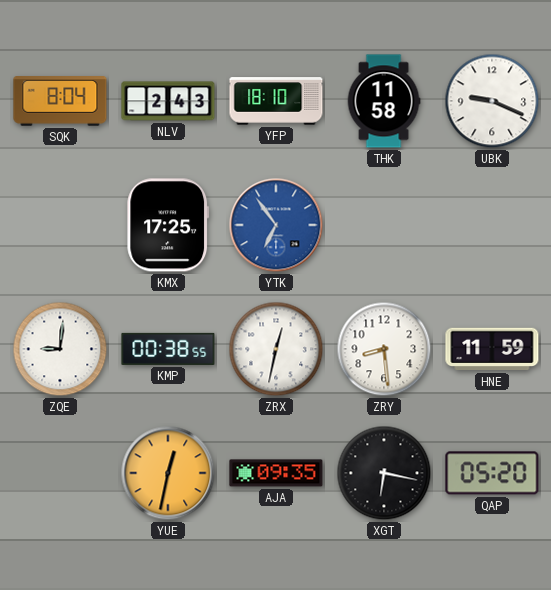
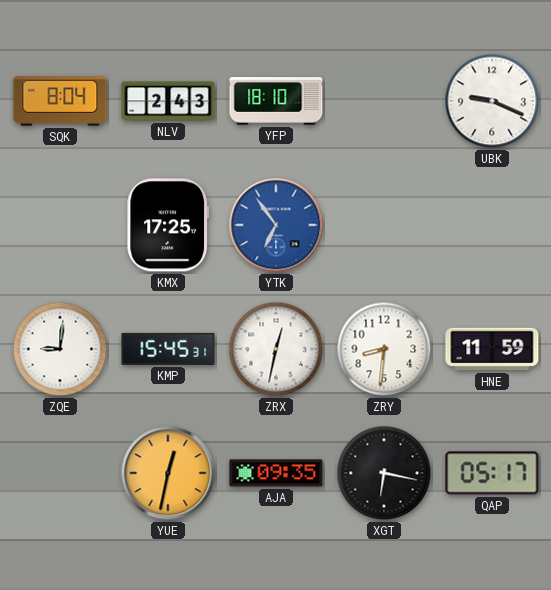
THK: 11:58 -> none
KMP: 00:38 -> 15:45
ZRY: 8:29 -> 8:31
QAP: 05:20 -> 05:17
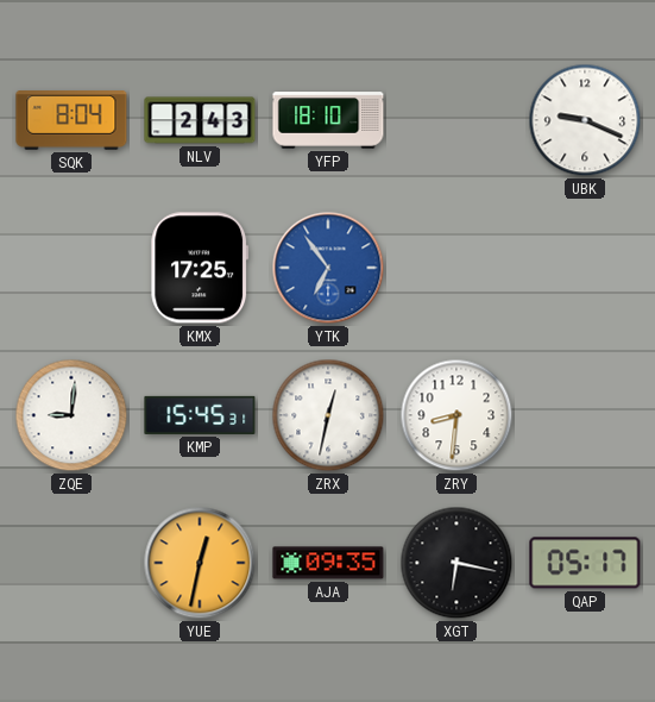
HNE: 11:59 -> none
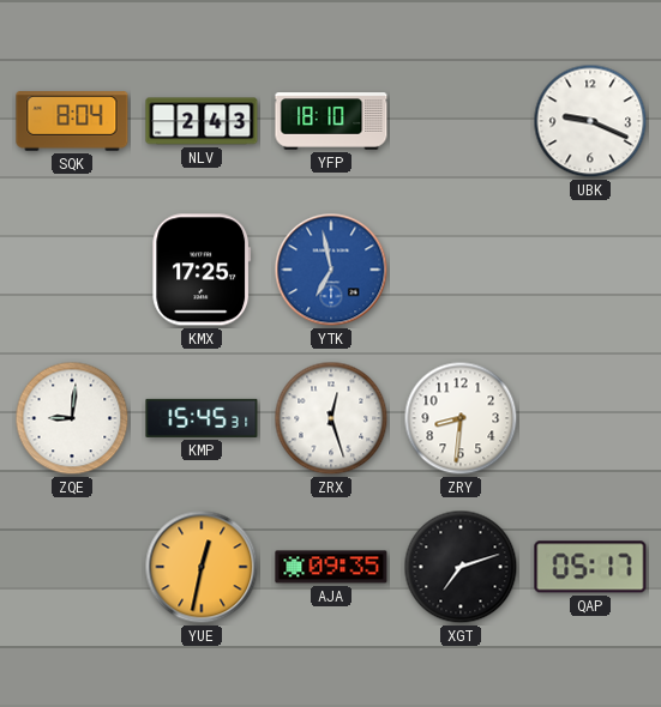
YTK: 6:54 -> 6:58
ZRX: 12:32 -> 12:27
XGT: 6:17 -> 7:12
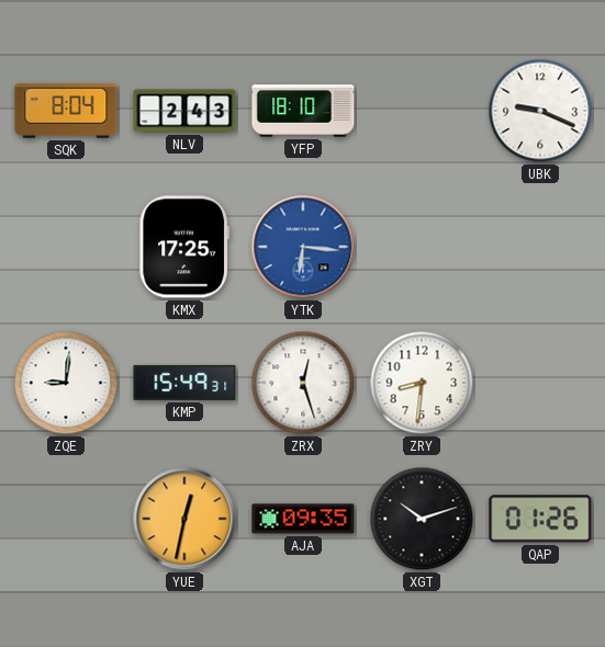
YTK: 6:58 -> 6:16
KMP: 15:45 -> 15:49
XGT: 7:12 -> 10:12
QAP: 05:17 -> 01:26
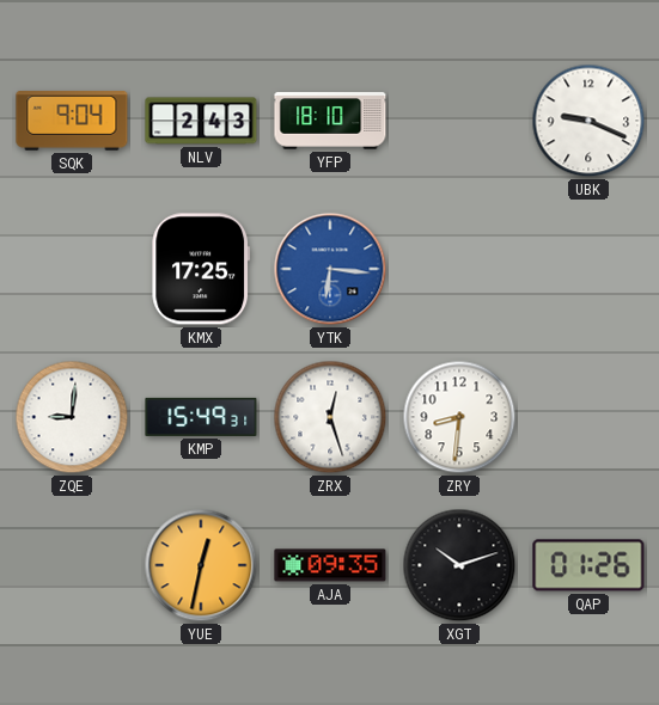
SQK: 8:04 -> 9:04
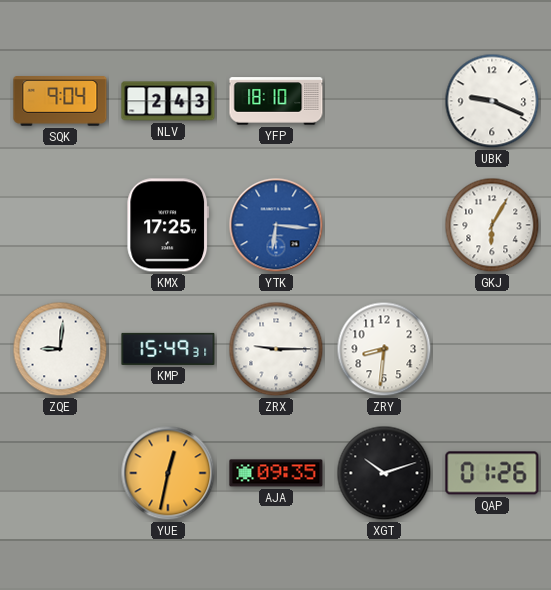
GKJ: none -> 6:05
ZRX: 12:27 -> 9:15
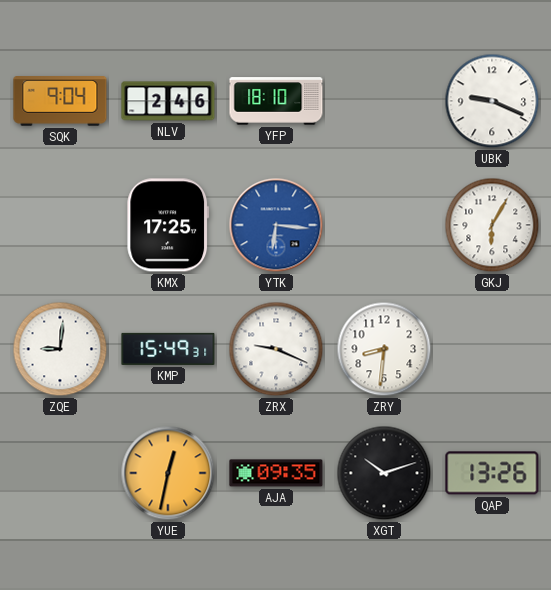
NLV: 2:43 -> 2:46
ZRX: 9:15 -> 9:19
QAP: 01:26 -> 13:26
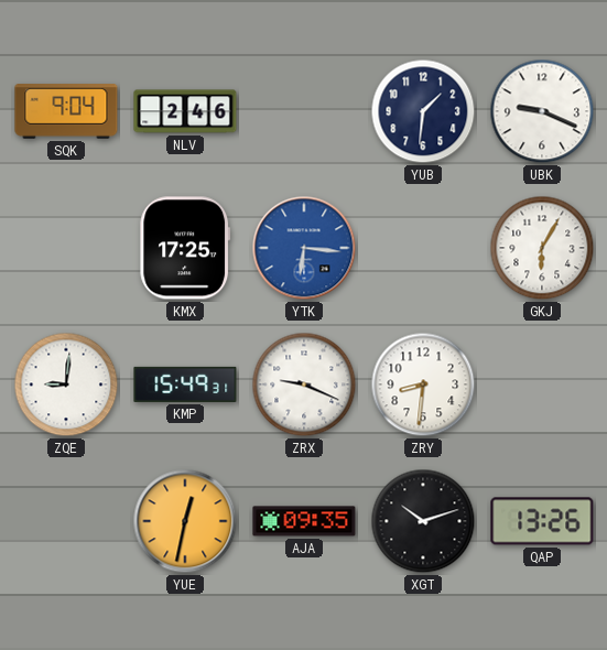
YFP: 18:10 -> none
YUB: none -> 1:31
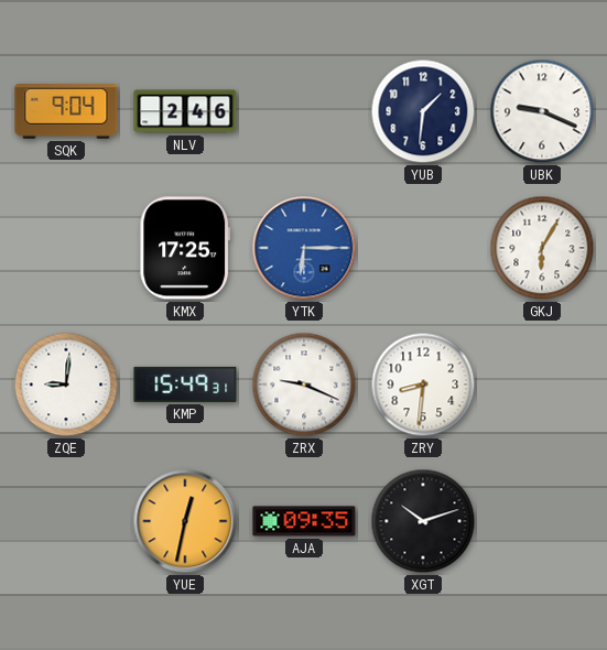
YTK: 6:16 -> 6:15
QAP: 13:26 -> none
